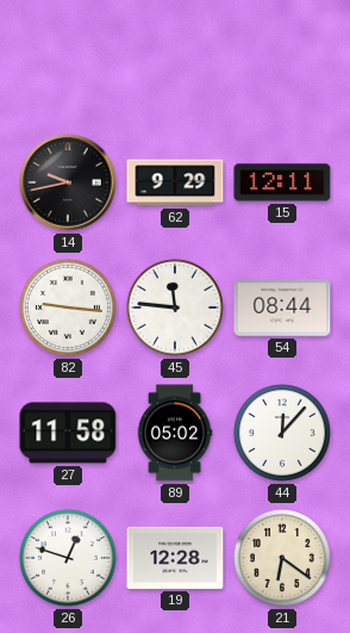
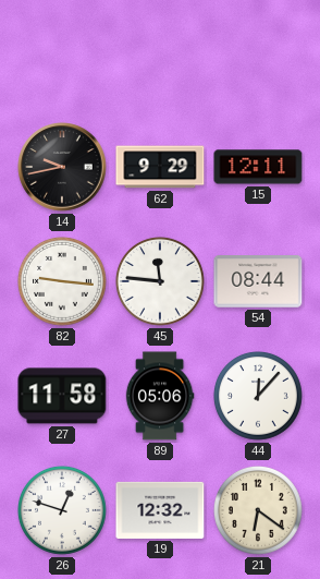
89: 05:02 -> 05:06
19: 12:28 -> 12:32
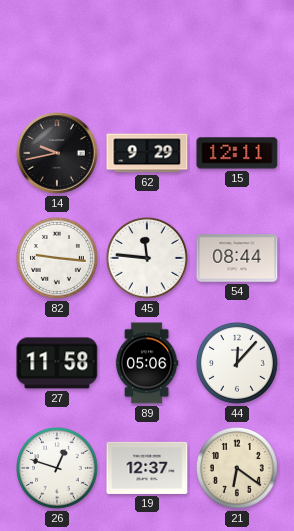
19: 12:32 -> 12:37
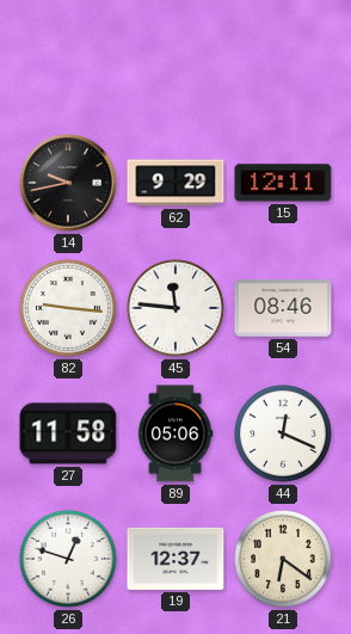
54: 08:44 -> 08:46
44: 12:07 -> 12:19
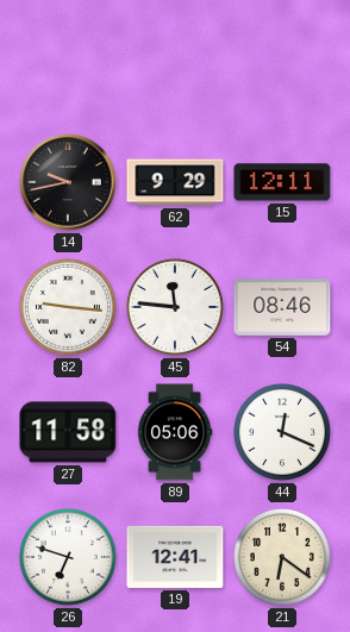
26: 12:48 -> 6:48
19: 12:37 -> 12:41
